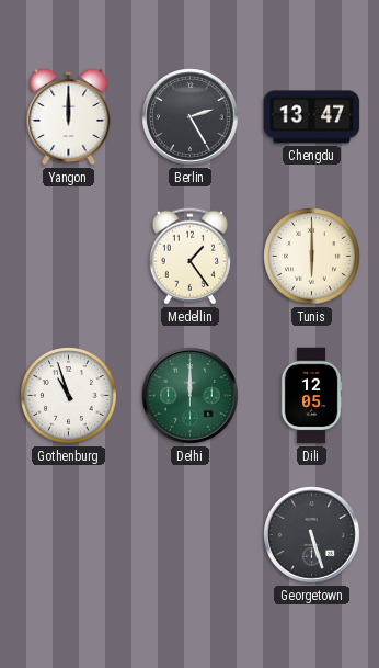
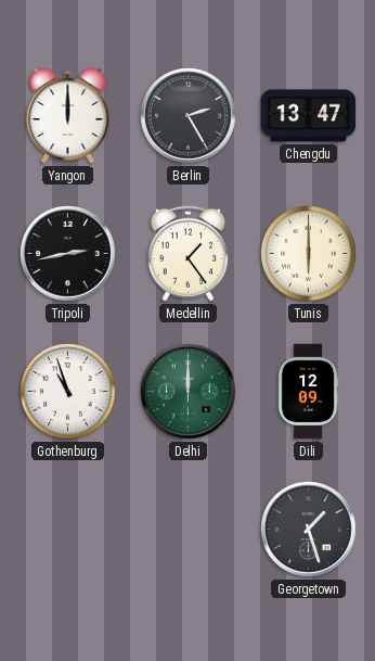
Tripoli: none -> 2:43
Dili: 12:05 -> 12:09
Georgetown: 5:27 -> 1:27
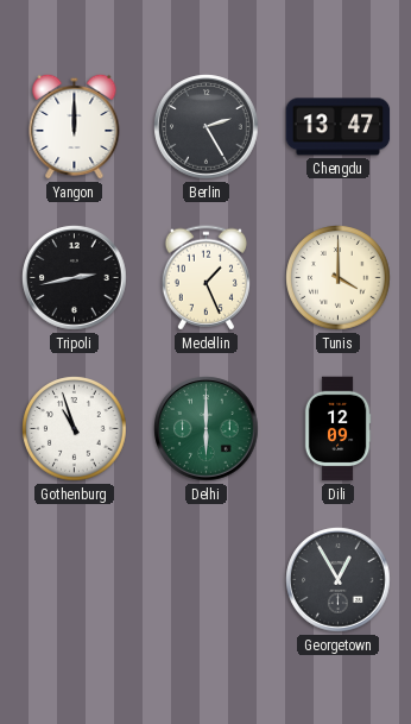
Medellin: 1:24 -> 1:26
Tunis: 6:00 -> 4:00
Delhi: 12:00 -> 6:00
Georgetown: 1:27 -> 12:55
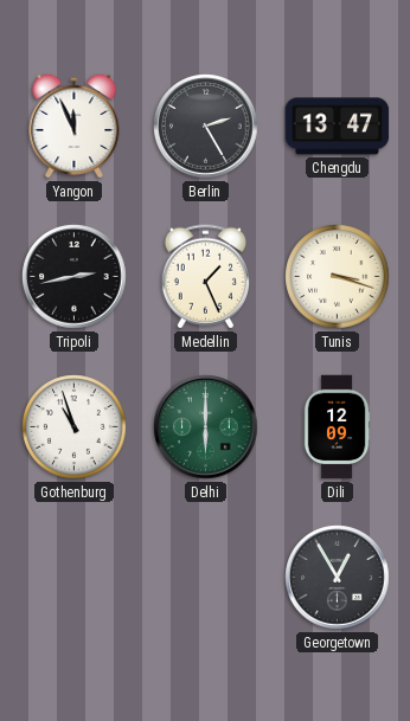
Yangon: 12:00 -> 11:56
Tunis: 4:00 -> 3:18
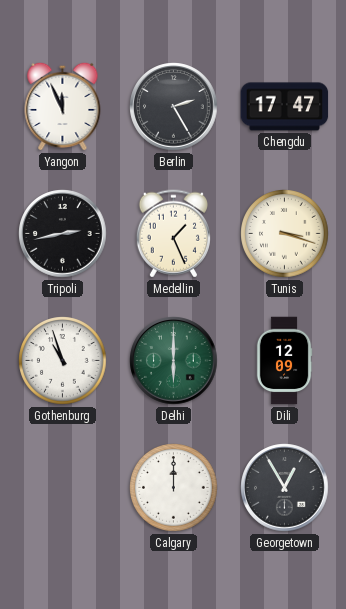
Chengdu: 13:47 -> 17:47
Calgary: none -> 12:00
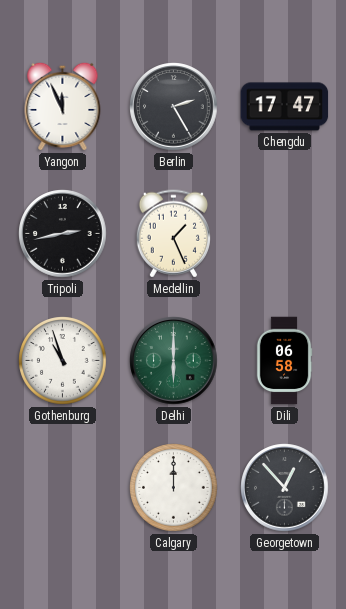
Tunis: 3:18 -> none
Dili: 12:09 -> 06:58
Georgetown: 12:55 -> 12:53
